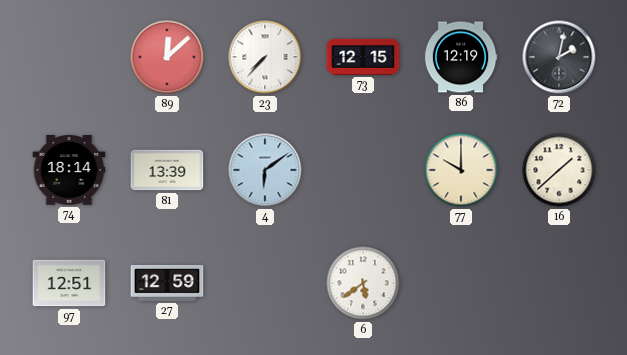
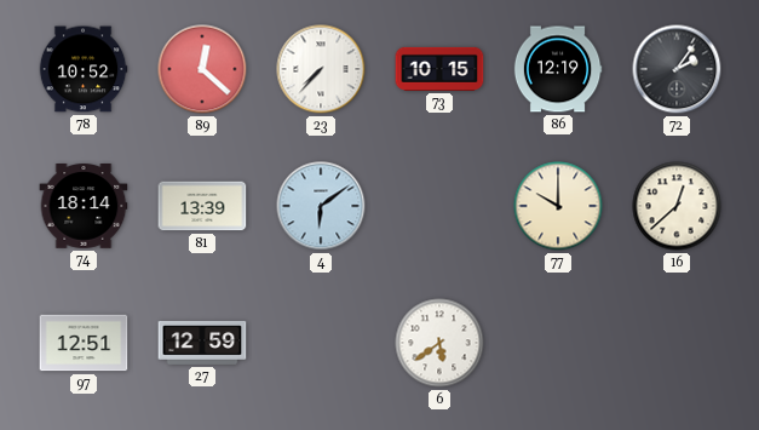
78: none -> 10:52
89: 12:08 -> 12:22
73: 12:15 -> 10:15
72: 2:02 -> 2:06
16: 1:38 -> 12:38
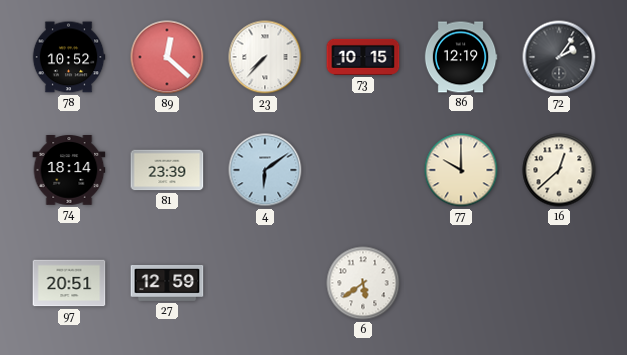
81: 13:39 -> 23:39
97: 12:51 -> 20:51
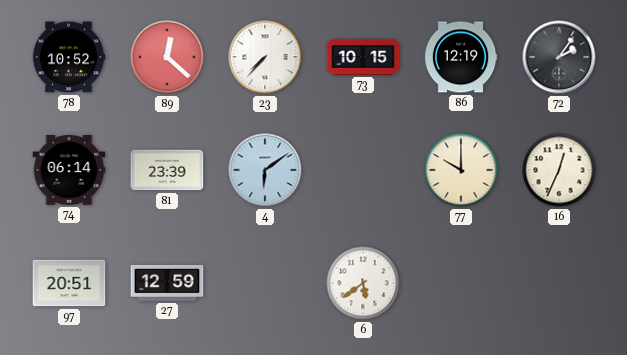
74: 18:14 -> 06:14
16: 12:38 -> 12:34
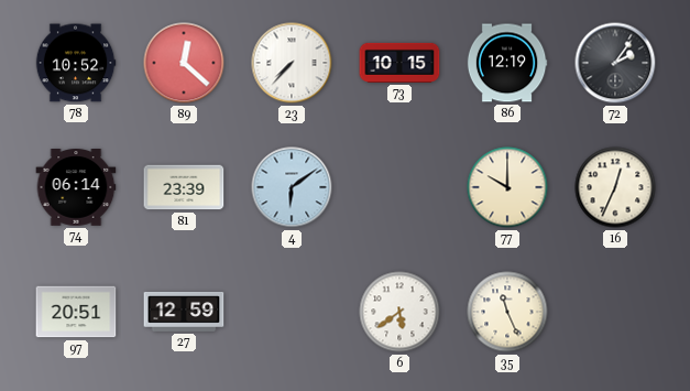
35: none -> 11:26
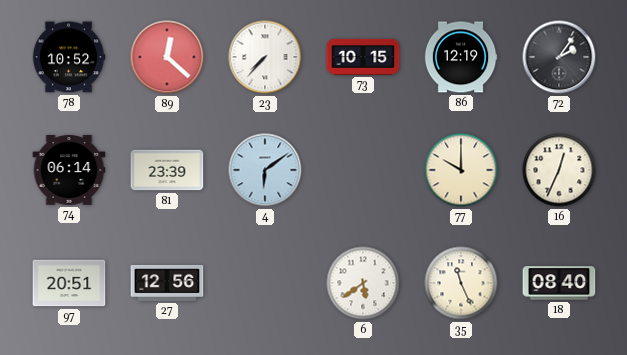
27: 12:59 -> 12:56
18: none -> 08:40
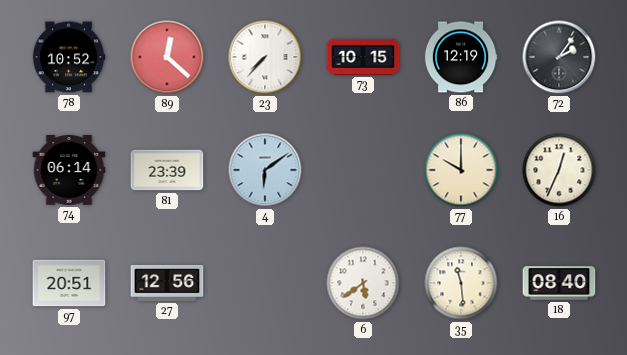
35: 11:26 -> 11:29
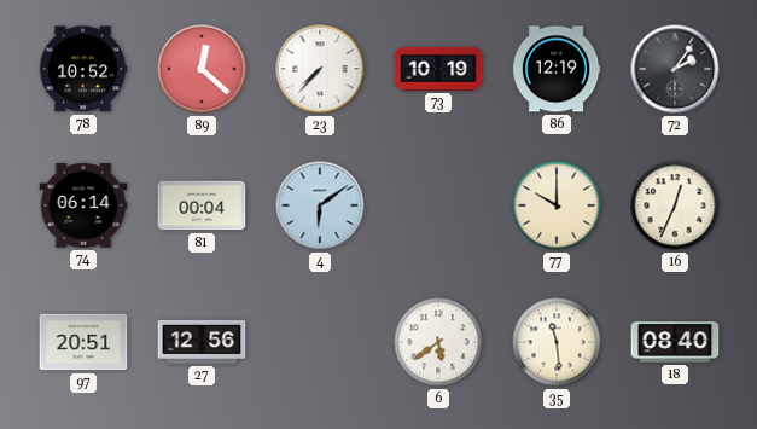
73: 10:15 -> 10:19
81: 23:39 -> 00:04
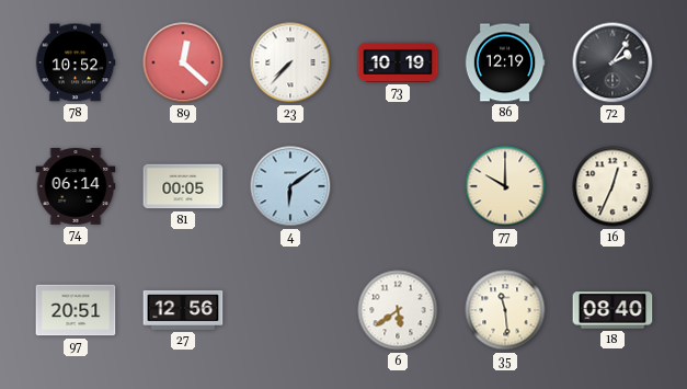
81: 00:04 -> 00:05
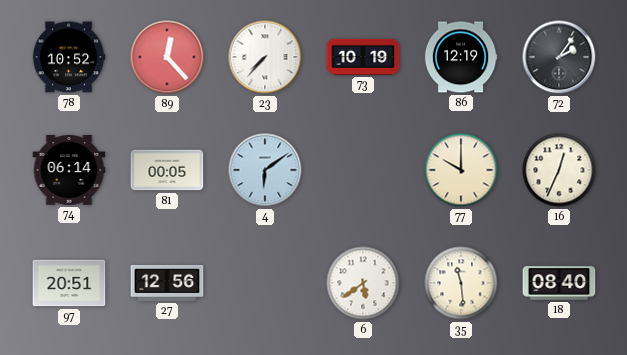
89: 12:22 -> 12:23
